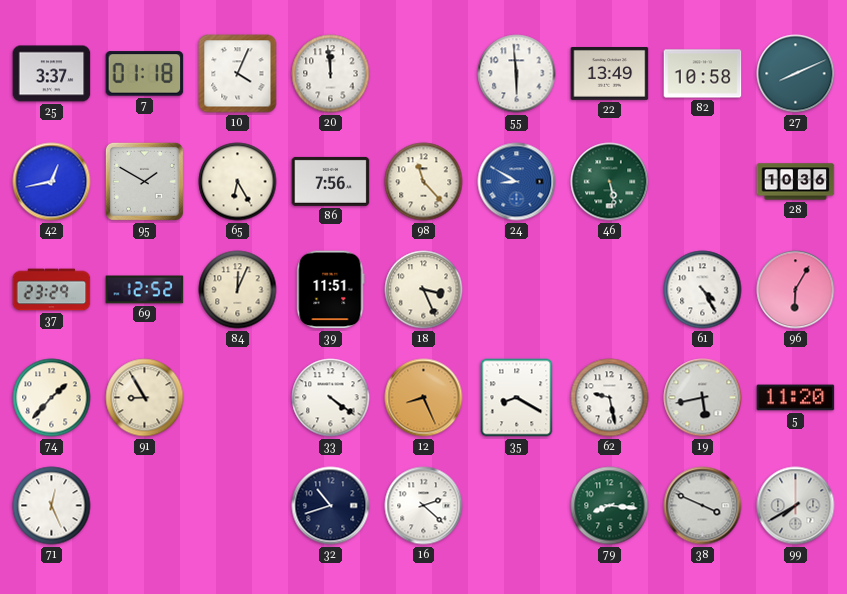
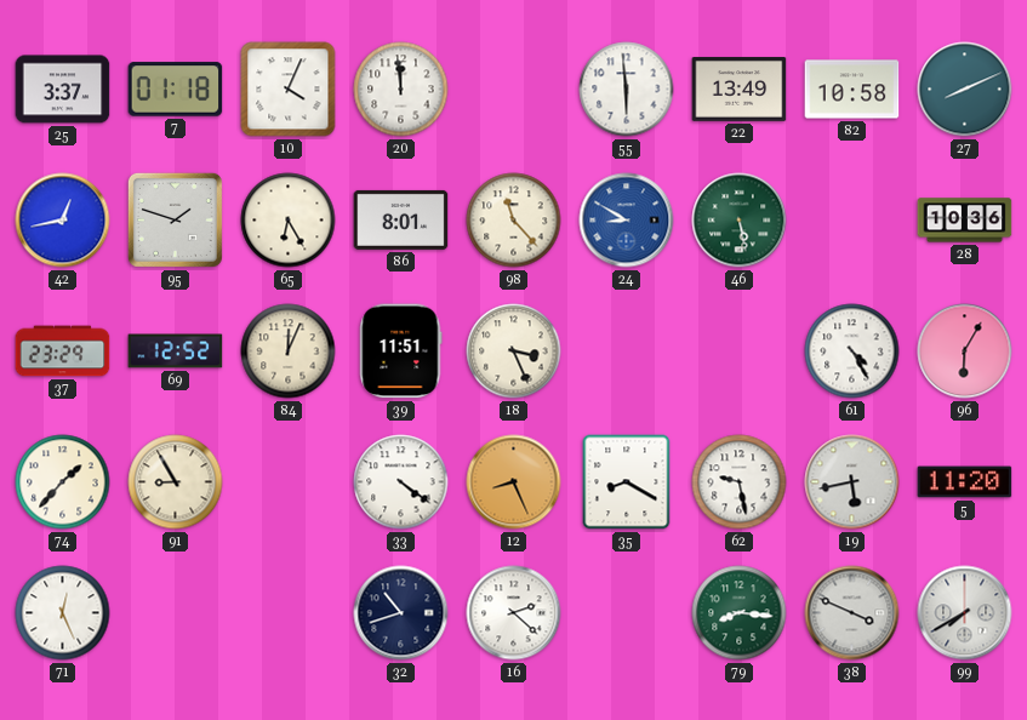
95: 1:50 -> 1:48
86: 7:56 -> 8:01
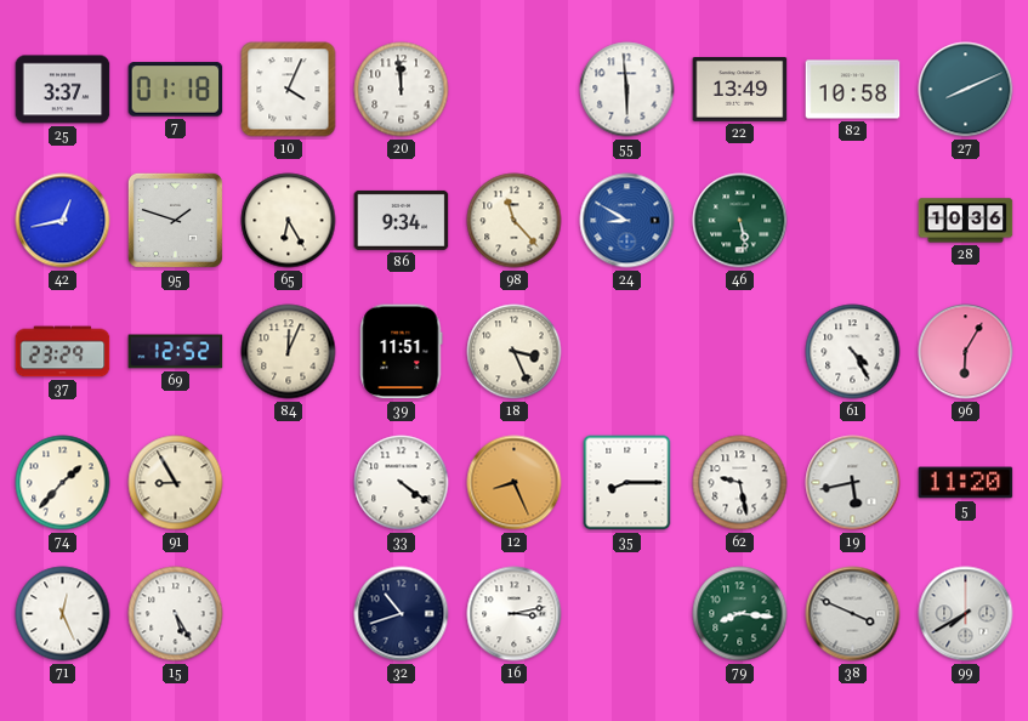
86: 8:01 -> 9:34
35: 8:20 -> 8:15
15: none -> 5:25
16: 2:22 -> 3:13
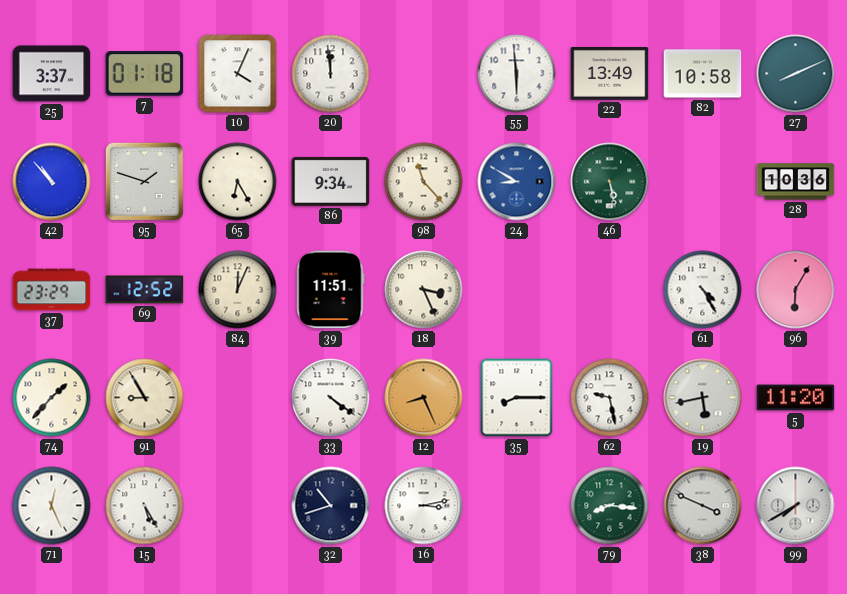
42: 12:43 -> 10:53
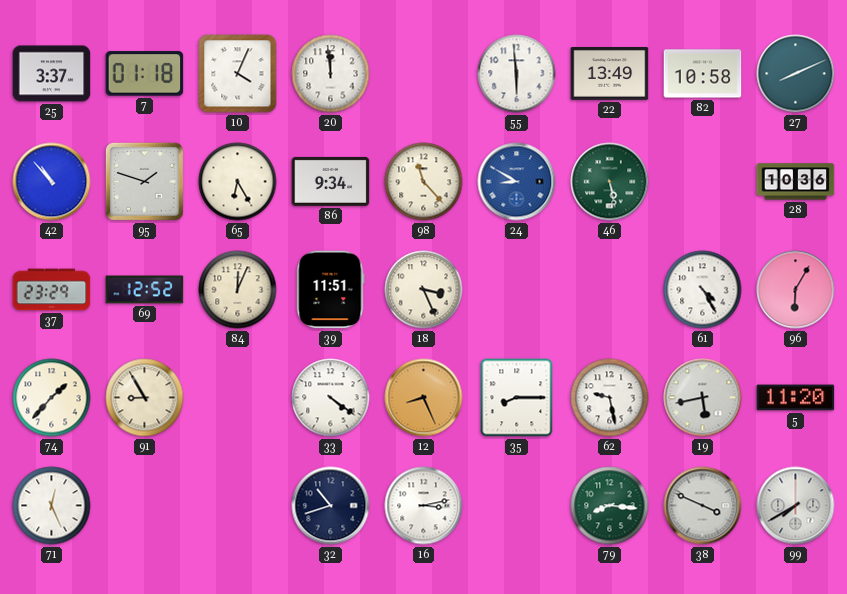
15: 5:25 -> none
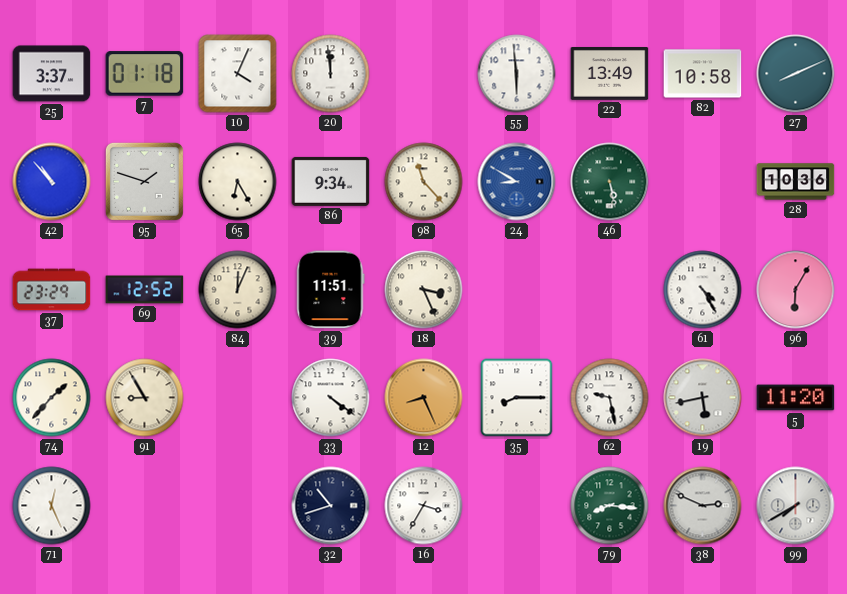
16: 3:13 -> 3:35
38: 3:49 -> 2:49
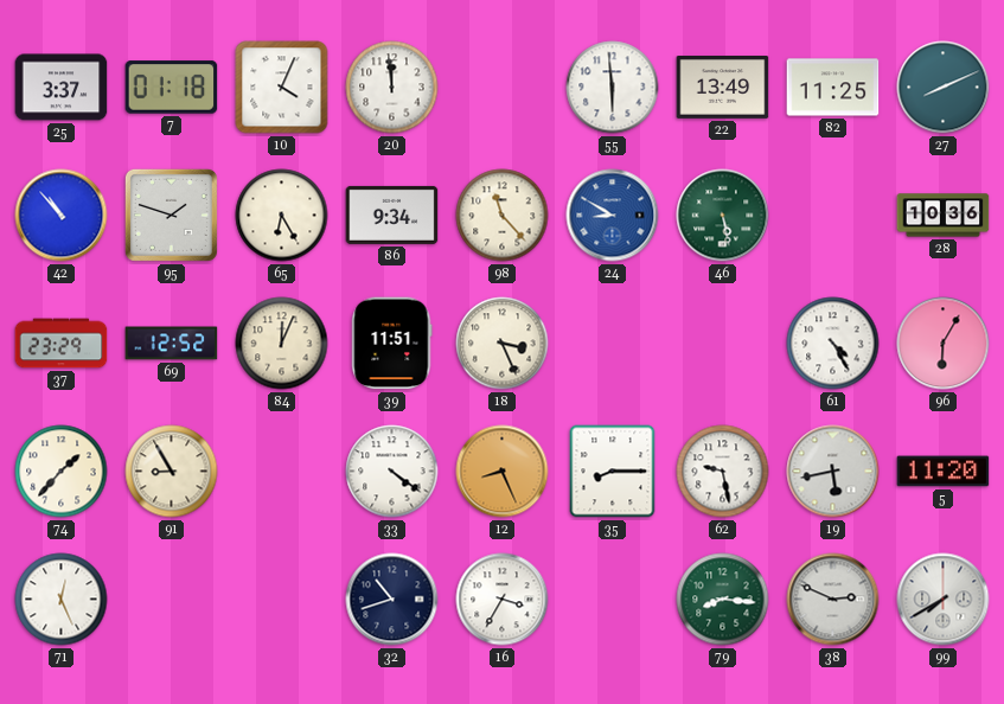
82: 10:58 -> 11:25
